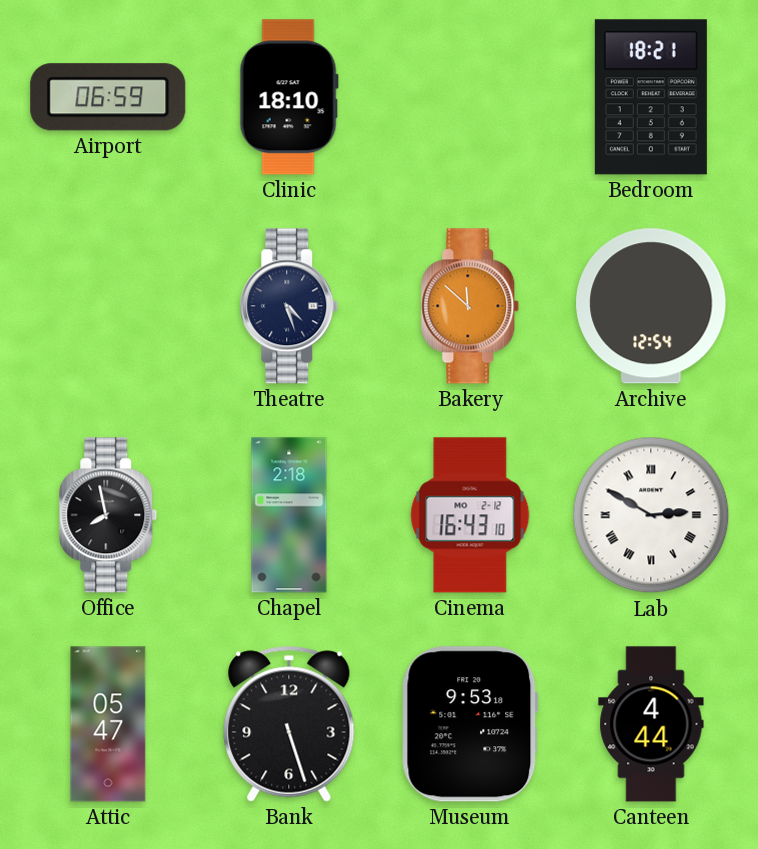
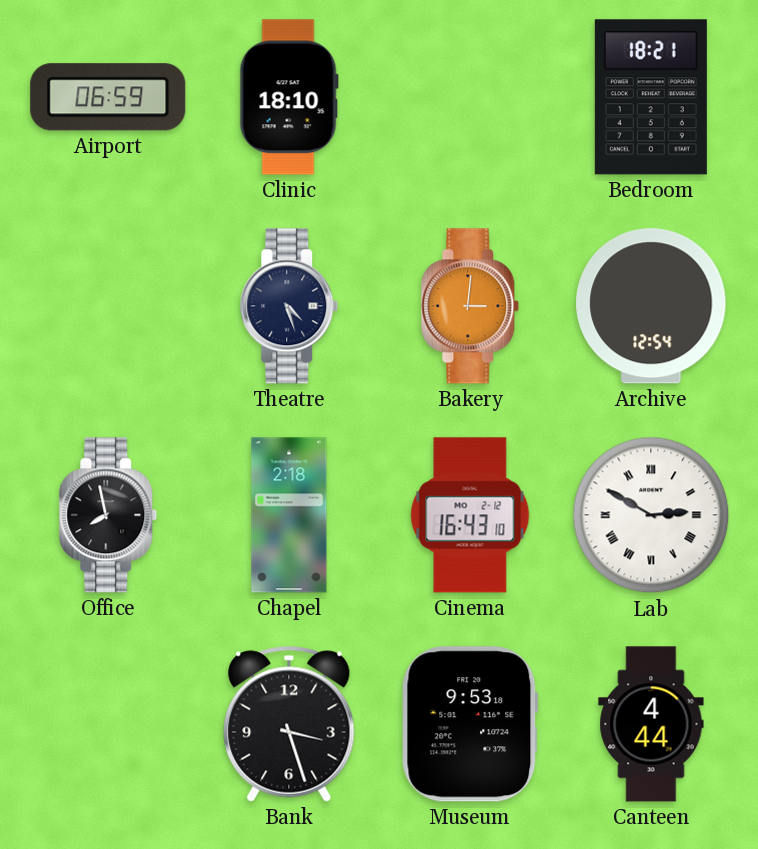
Bakery: 11:52 -> 3:01
Attic: 05:47 -> none
Bank: 5:27 -> 3:27
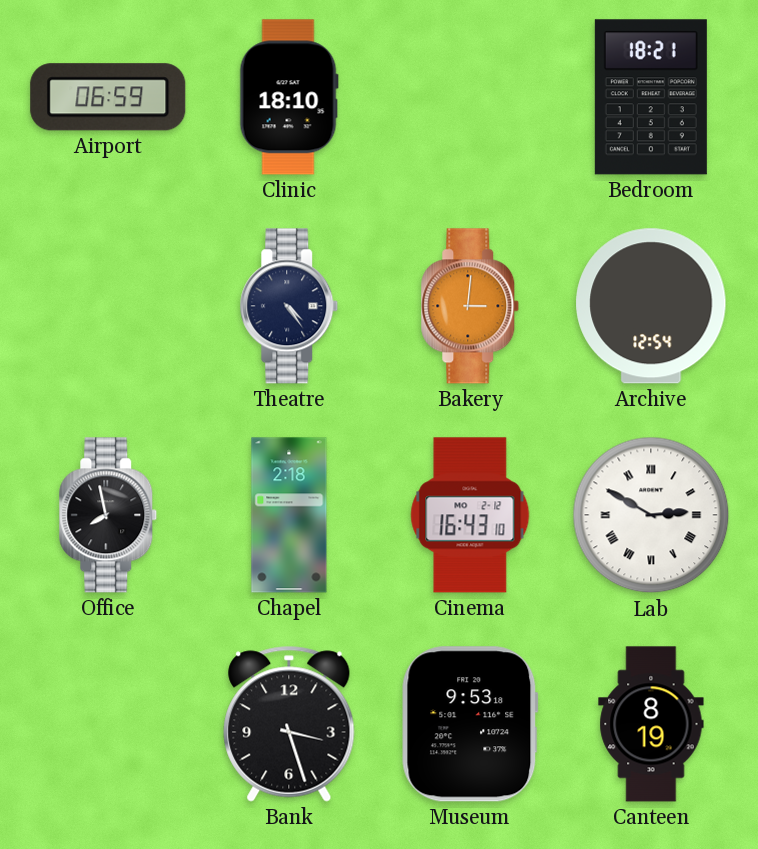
Theatre: 4:27 -> 4:24
Canteen: 4:44 -> 8:19
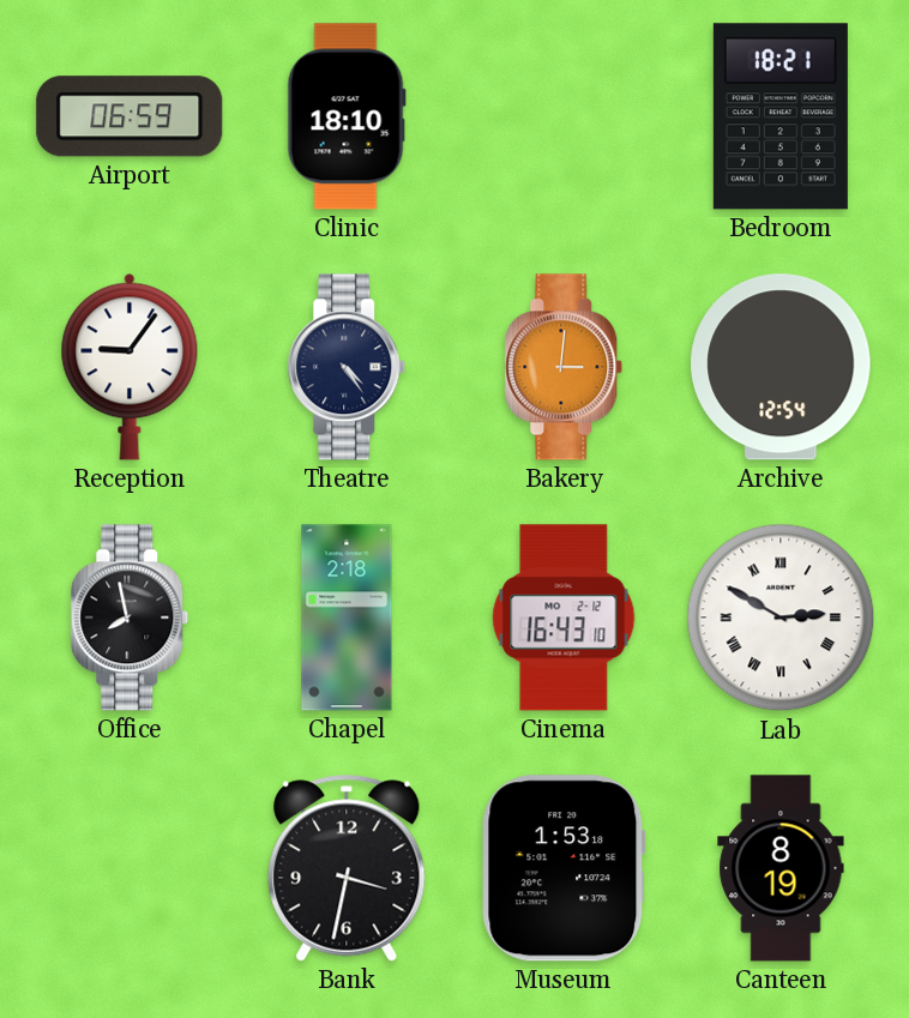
Reception: none -> 9:06
Bank: 3:27 -> 3:32
Museum: 9:53 -> 1:53
